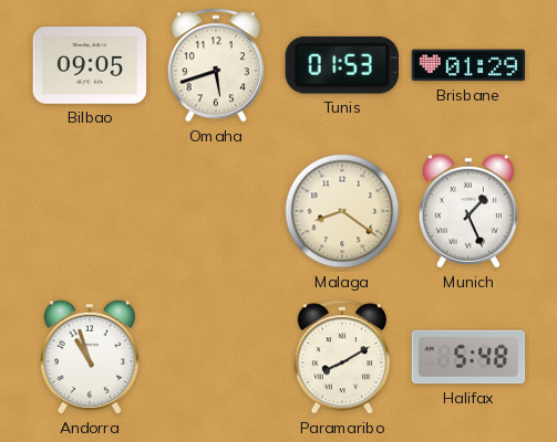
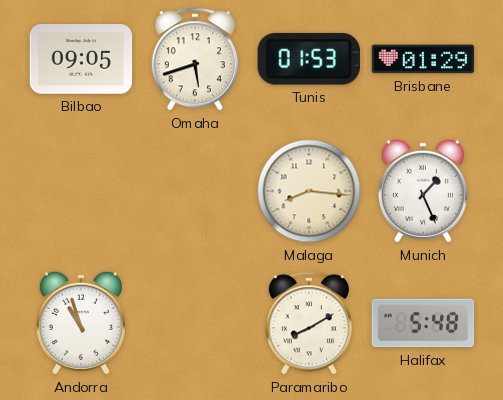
Malaga: 8:21 -> 8:16
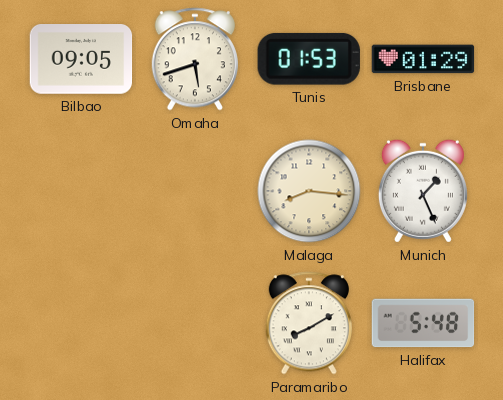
Andorra: 10:57 -> none
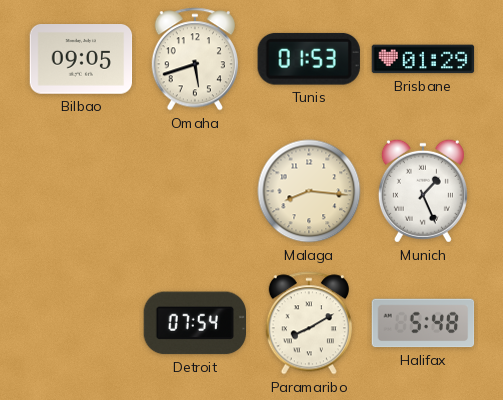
Detroit: none -> 07:54
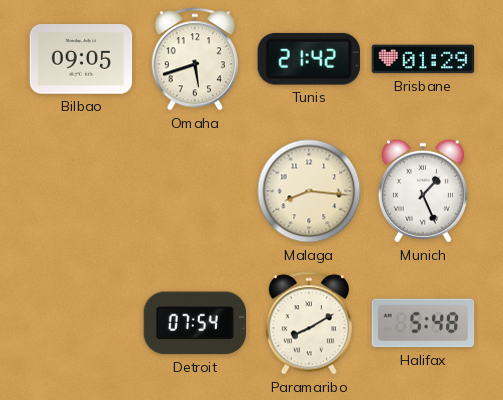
Tunis: 01:53 -> 21:42
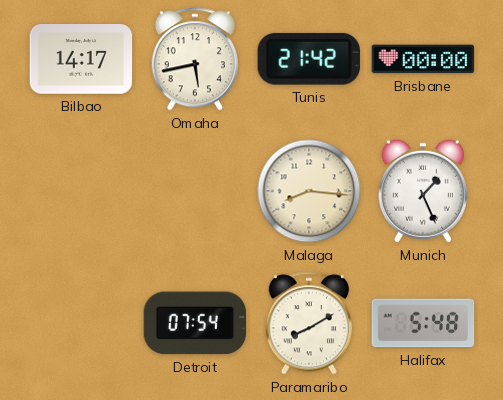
Bilbao: 09:05 -> 14:17
Omaha: 5:42 -> 5:43
Brisbane: 01:29 -> 00:00
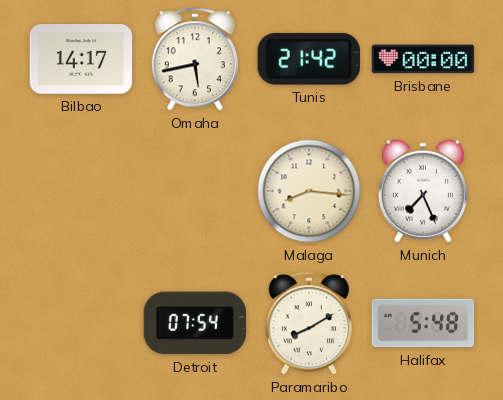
Munich: 1:26 -> 7:26
